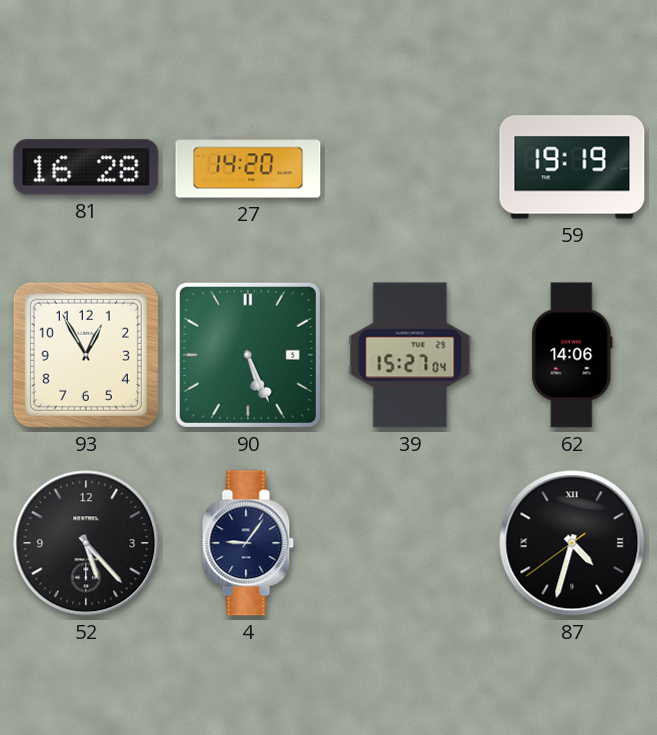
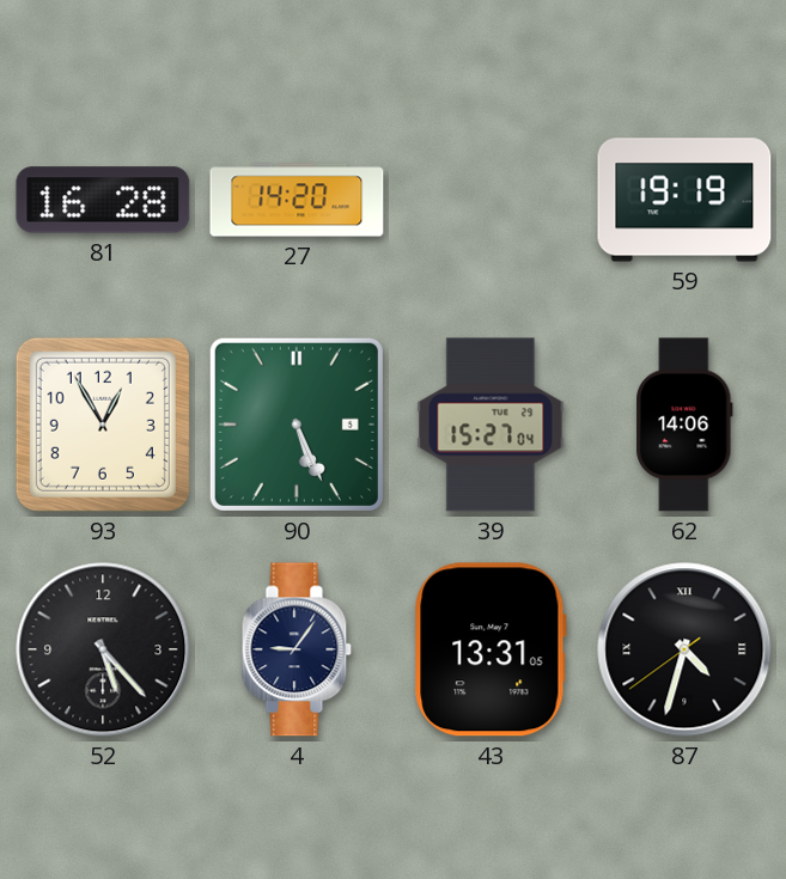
43: none -> 13:31
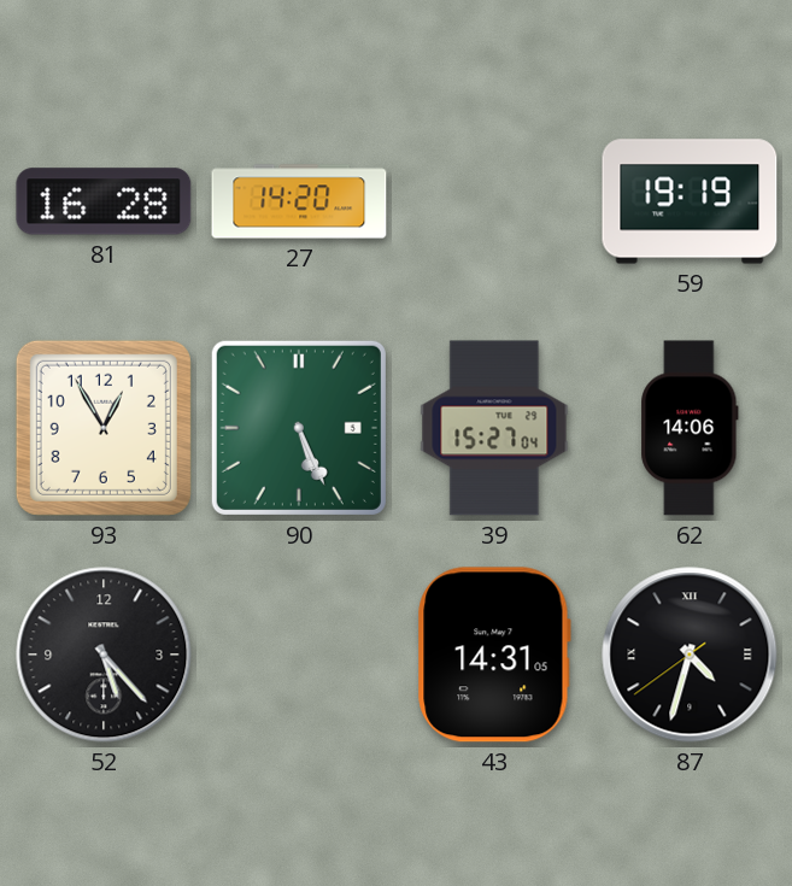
4: 9:06 -> none
43: 13:31 -> 14:31
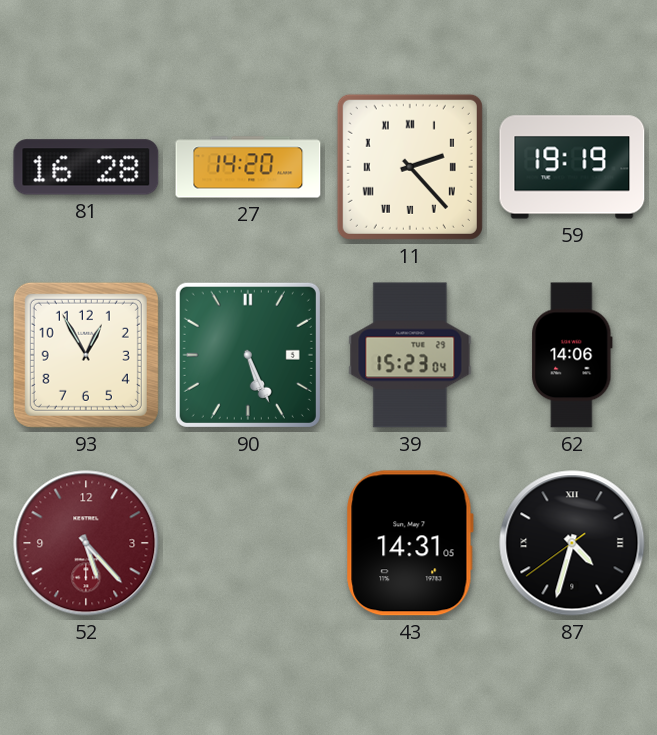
11: none -> 2:23
39: 15:27 -> 15:23
52 dial: black -> burgundy
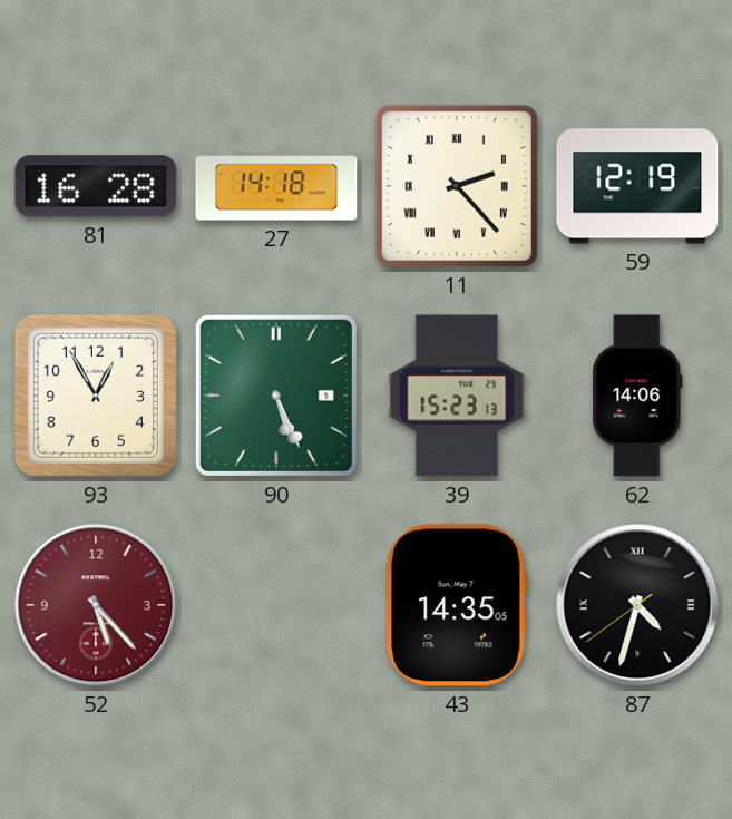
27: 14:20 -> 14:18
59: 19:19 -> 12:19
39: 15:23:04 -> 15:23:13
43: 14:31 -> 14:35
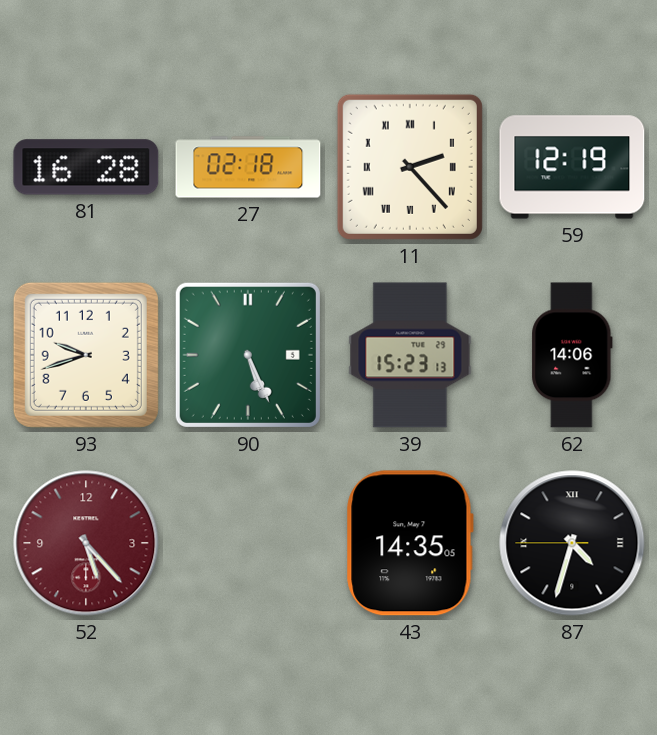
27: 14:18 -> 02:18
93: 12:55 -> 9:42
87: 4:32:39 -> 4:32:45
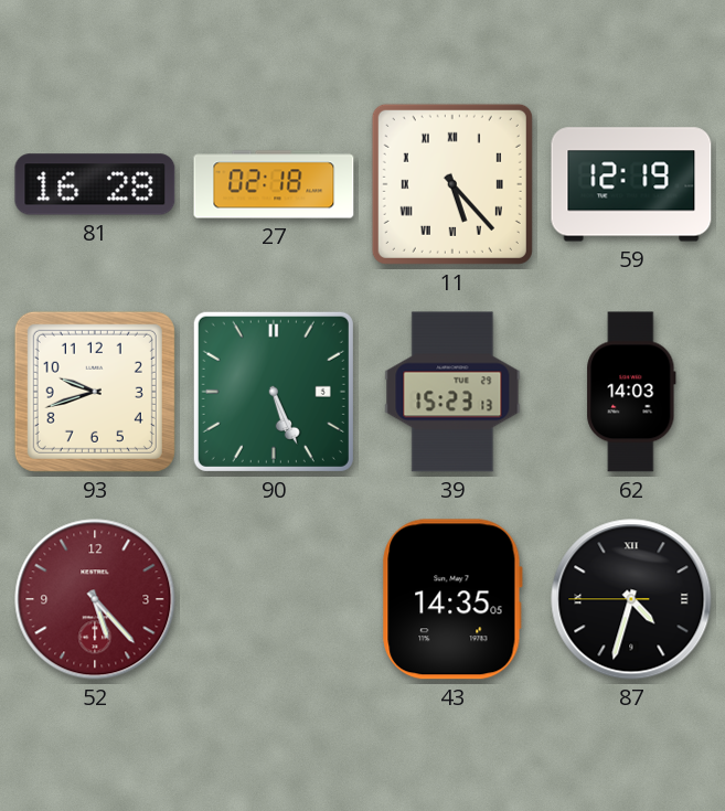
11: 2:23 -> 5:23
62: 14:06 -> 14:03
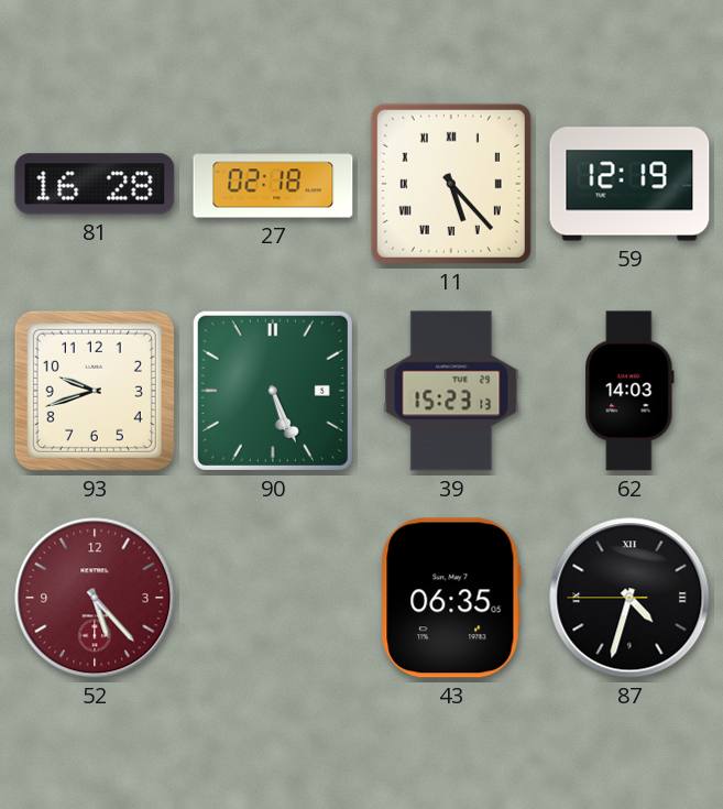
43: 14:35 -> 06:35
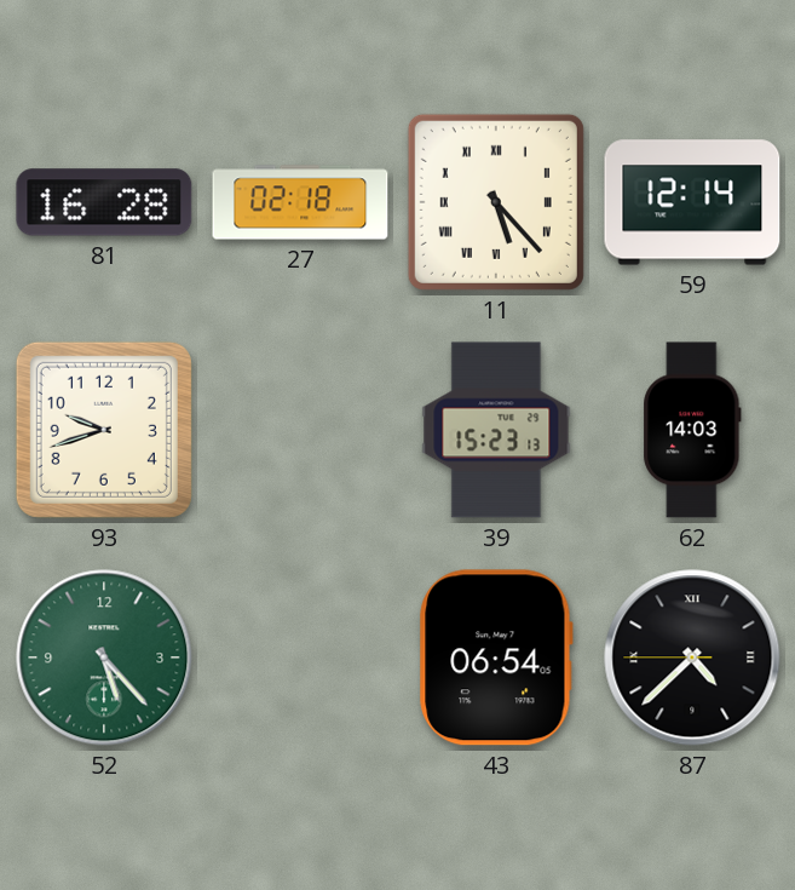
59: 12:19 -> 12:14
90: 5:26 -> none
52 dial: burgundy -> green
43: 06:35 -> 06:54
87: 4:32 -> 4:37
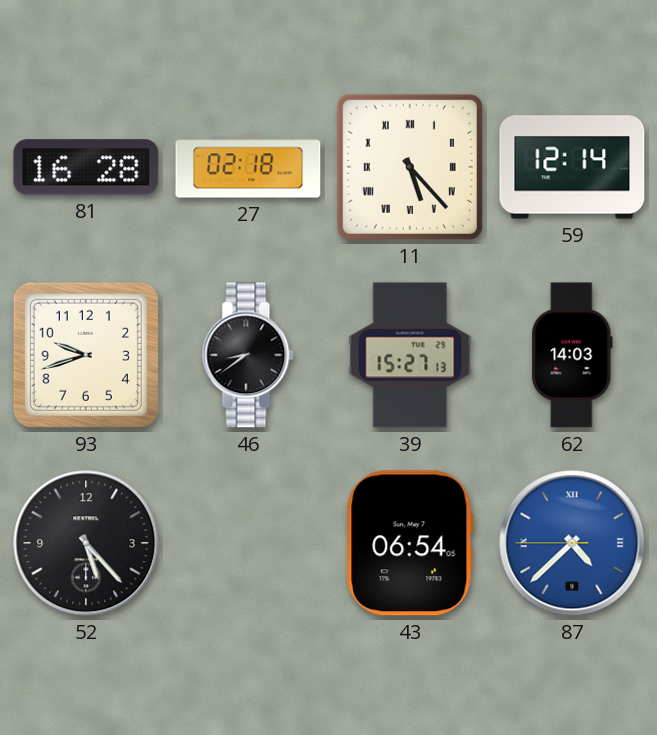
46: none -> 8:39
39: 15:23 -> 15:27
52 dial: green -> black
87 dial: black -> blue
